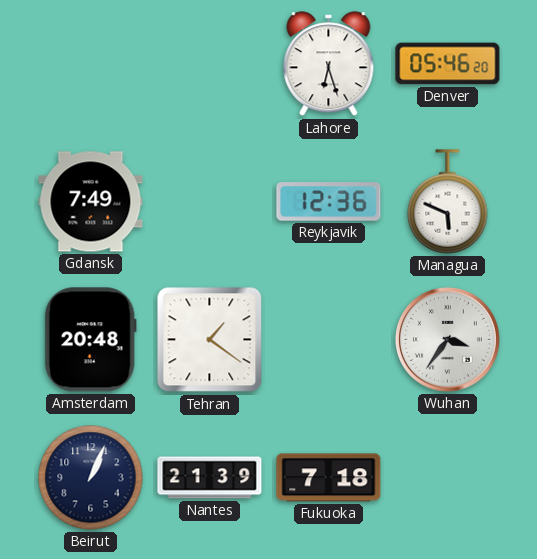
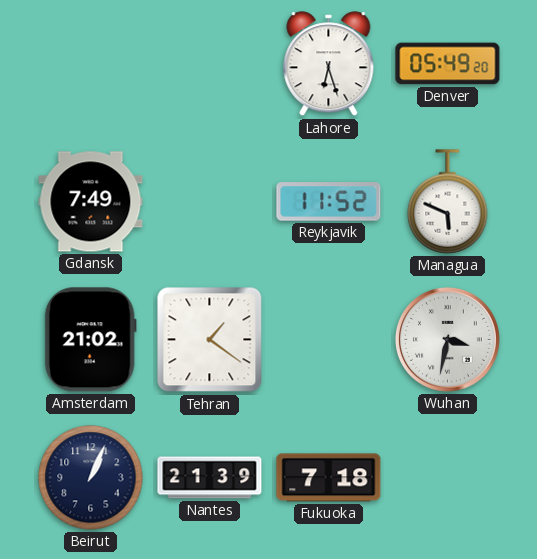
Denver: 05:46 -> 05:49
Reykjavik: 12:36 -> 11:52
Amsterdam: 20:48 -> 21:02
Wuhan: 3:36 -> 3:32
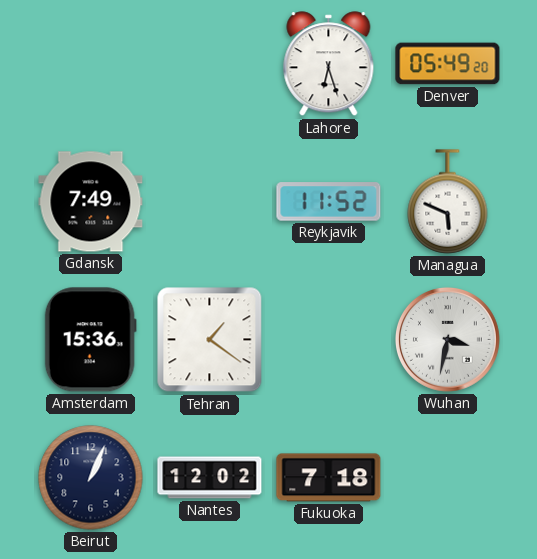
Amsterdam: 21:02 -> 15:36
Nantes: 21:39 -> 12:02
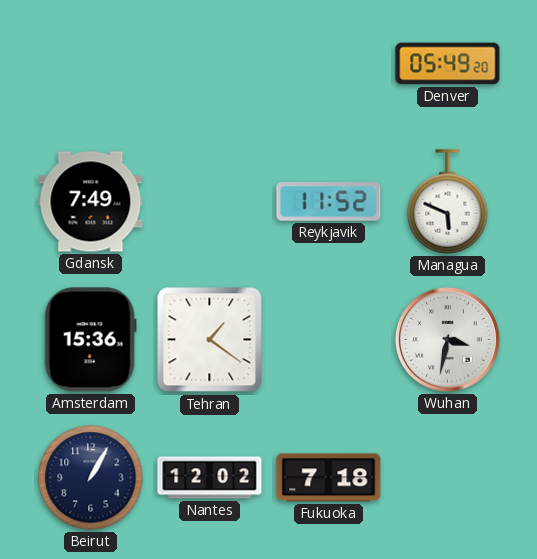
Lahore: 6:27 -> none
Beirut: 1:04 -> 1:05
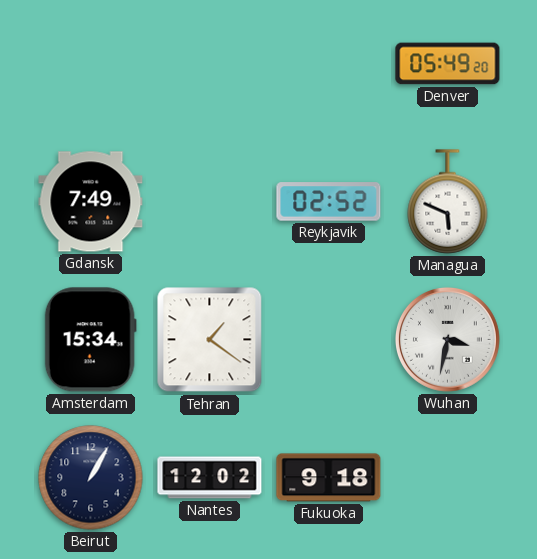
Reykjavik: 11:52 -> 02:52
Amsterdam: 15:36 -> 15:34
Fukuoka: 7:18 -> 9:18
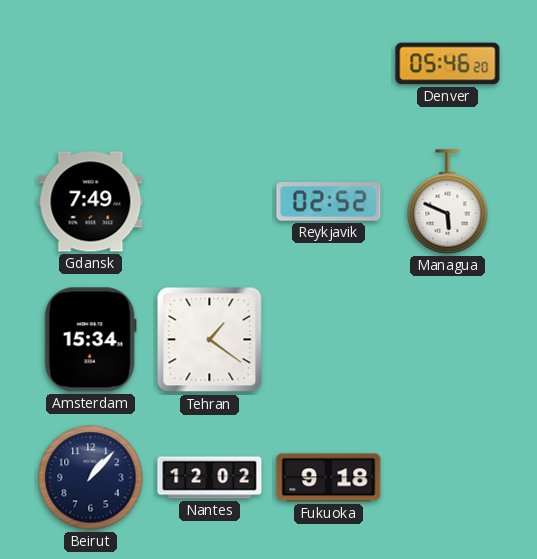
Denver: 05:49 -> 05:46
Wuhan: 3:32 -> none
Beirut: 1:05 -> 1:07
